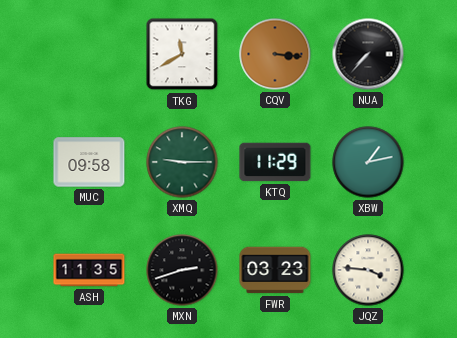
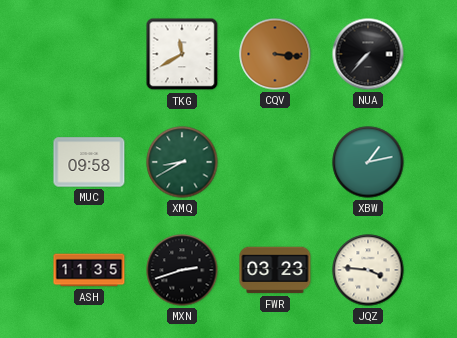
XMQ: 9:15 -> 8:40
KTQ: 11:29 -> none
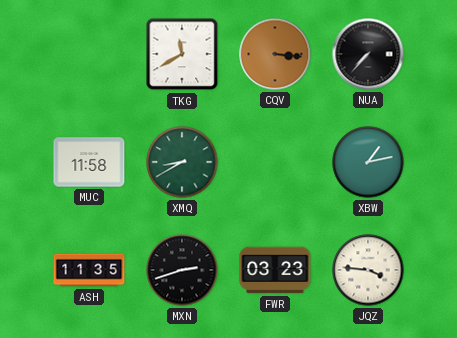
MUC: 09:58 -> 11:58
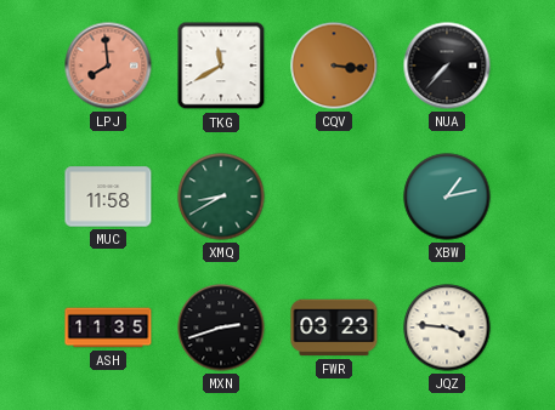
LPJ: none -> 7:59
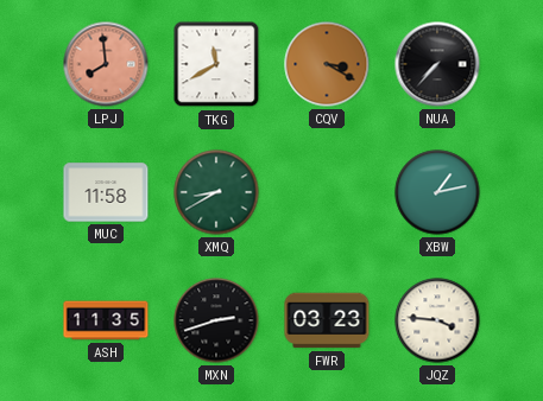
CQV: 3:16 -> 3:20
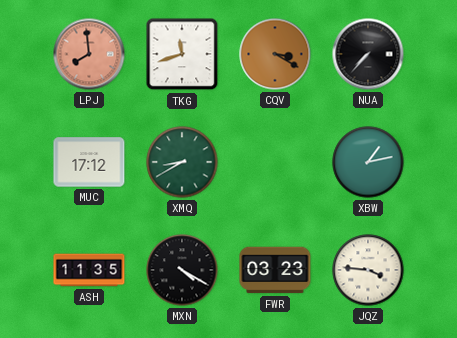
TKG: 11:40 -> 11:42
MUC: 11:58 -> 17:12
MXN: 2:42 -> 4:20
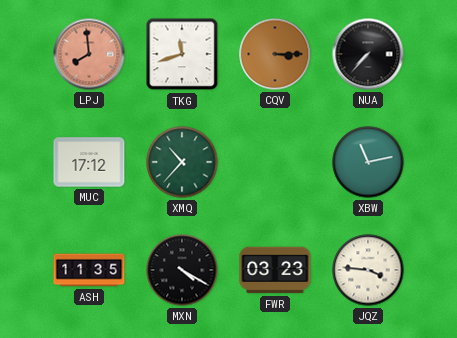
CQV: 3:20 -> 3:15
XMQ: 8:40 -> 10:37
XBW: 1:13 -> 11:13
